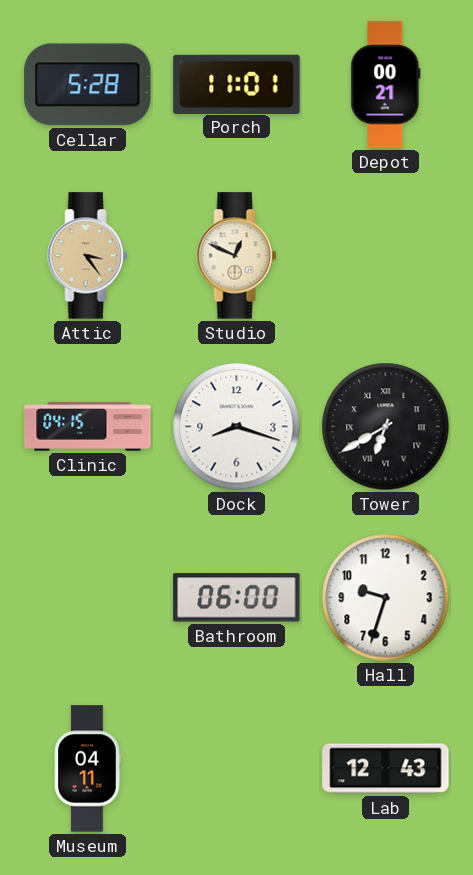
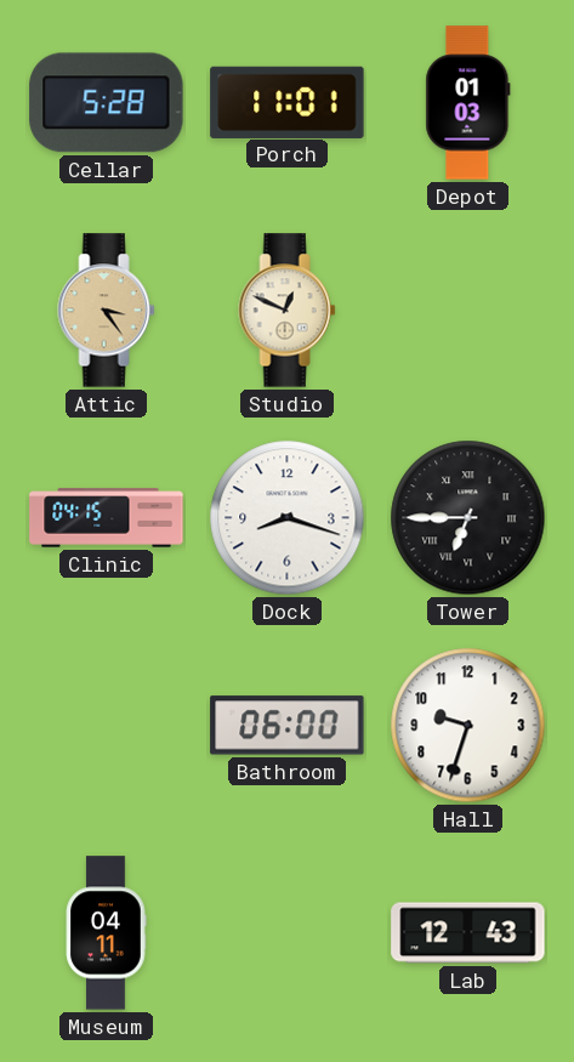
Depot: 00:21 -> 01:03
Tower: 6:40 -> 6:45
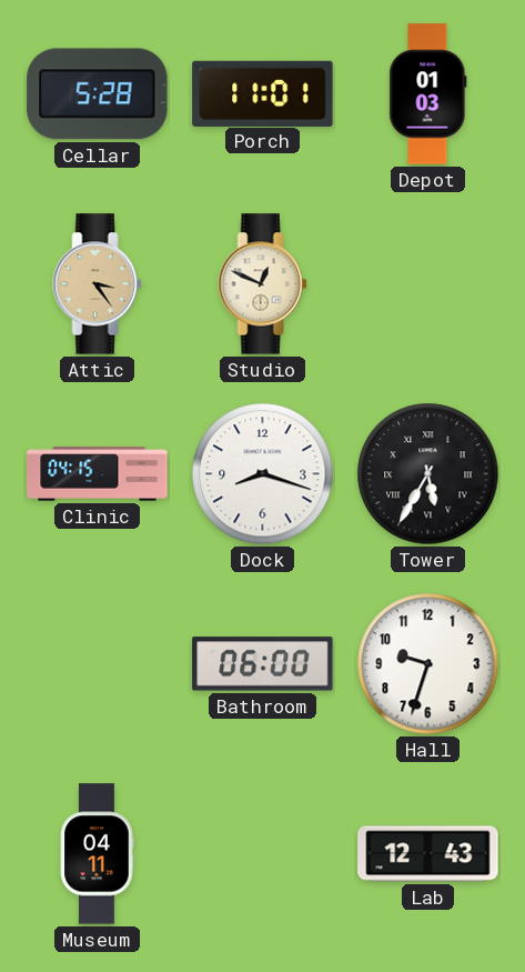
Tower: 6:45 -> 5:35
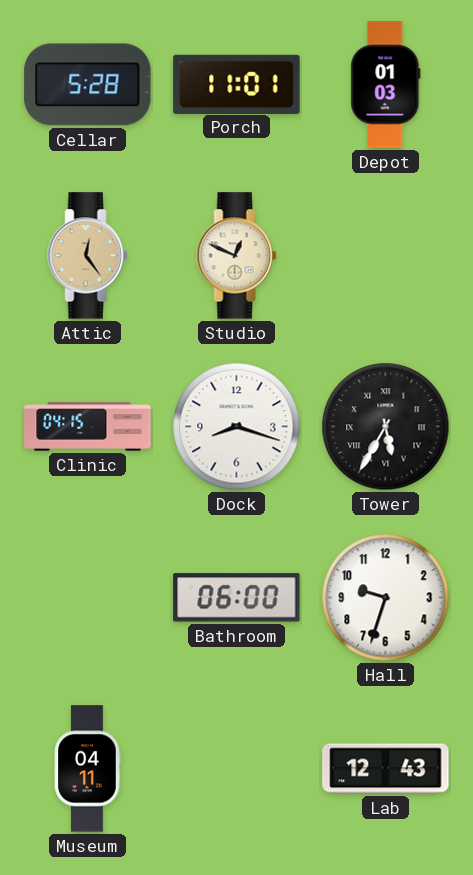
Attic: 3:24 -> 12:24
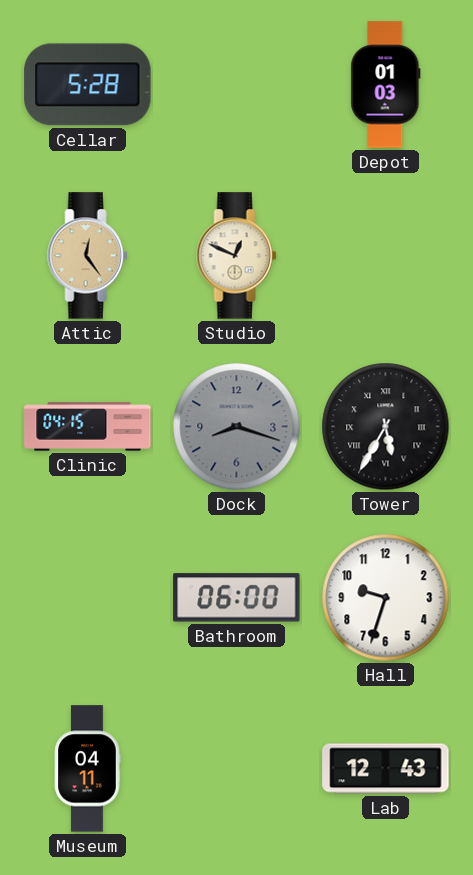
Porch: 11:01 -> none
Dock dial: white -> grey
